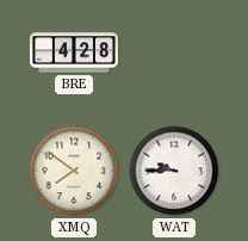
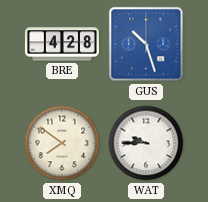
GUS: none -> 10:27
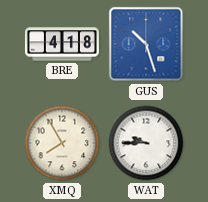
BRE: 4:28 -> 4:18
XMQ: 7:51 -> 7:55
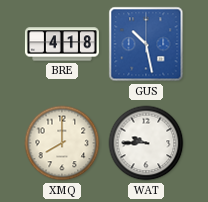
GUS: 10:27 -> 10:28
XMQ: 7:55 -> 8:00
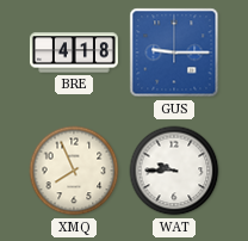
GUS: 10:28 -> 9:15
XMQ: 8:00 -> 7:56
